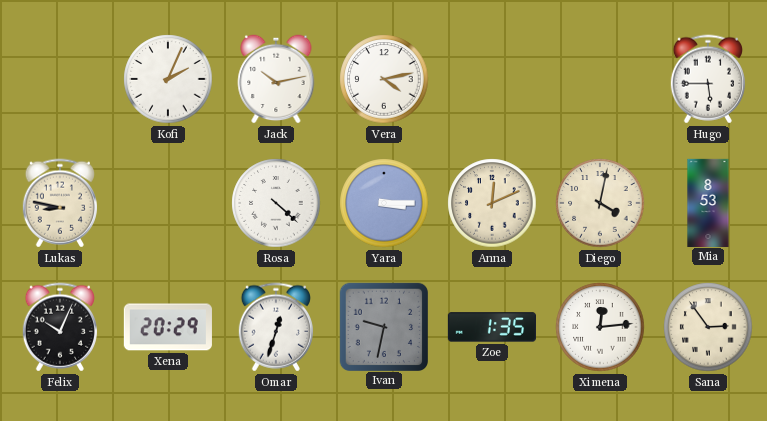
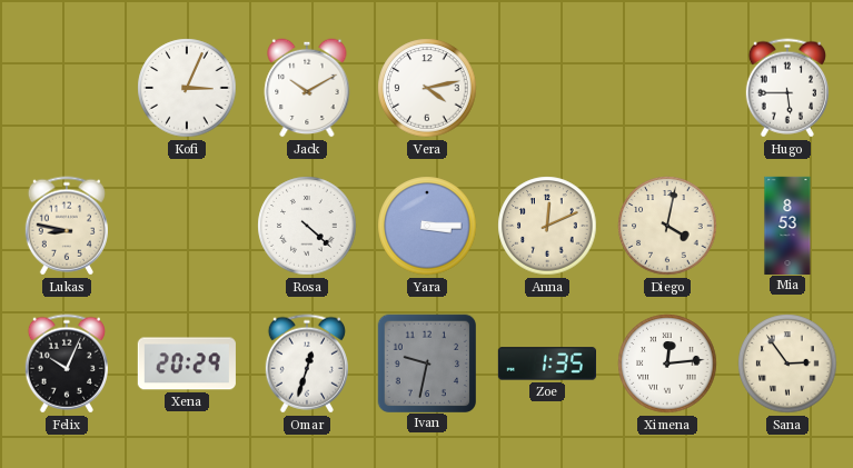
Kofi: 2:04 -> 3:04
Jack: 10:13 -> 10:10
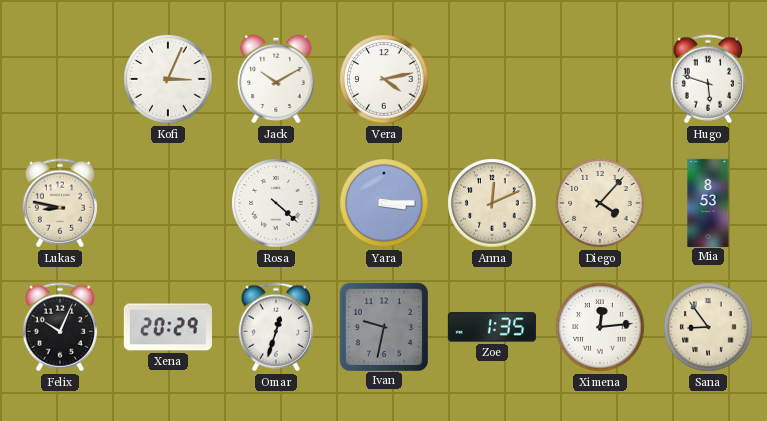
Hugo: 5:45 -> 5:48
Diego: 4:02 -> 4:07
Sana: 2:54 -> 8:54
